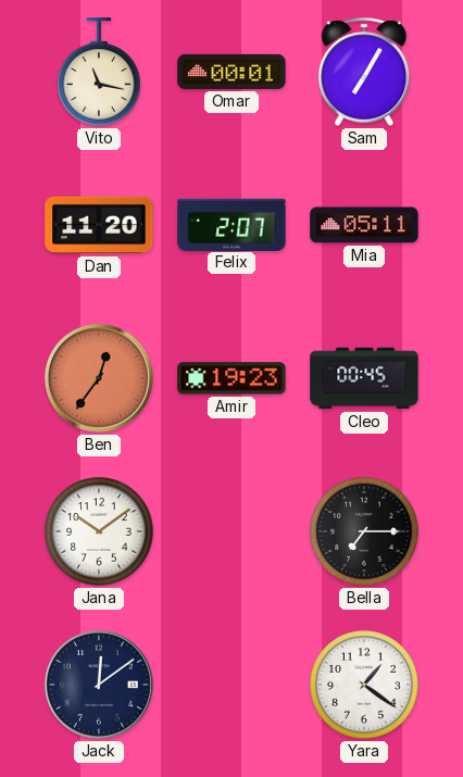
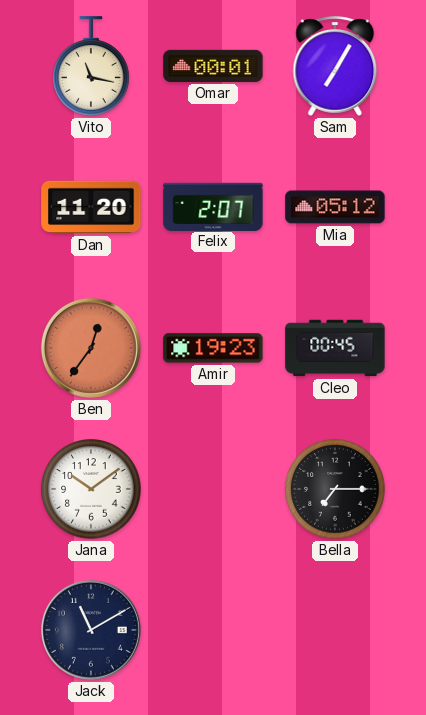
Mia: 05:11 -> 05:12
Jack: 12:09 -> 11:10
Yara: 1:21 -> none
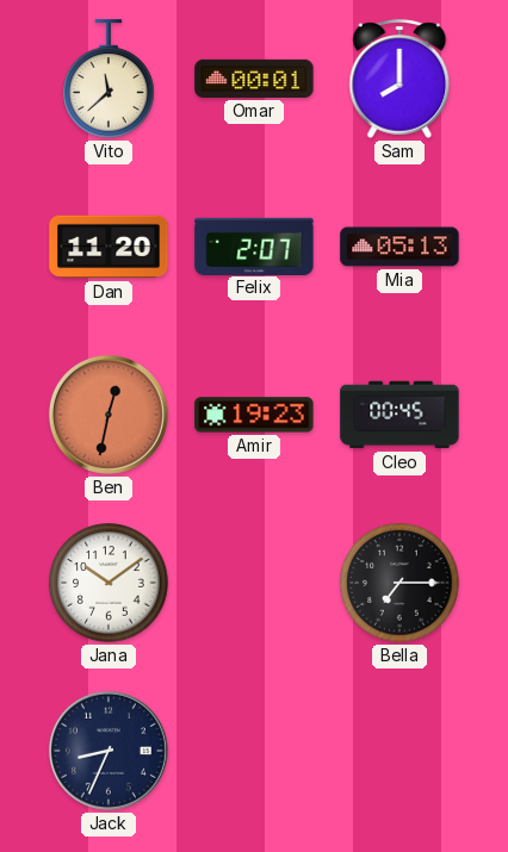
Vito: 11:17 -> 11:38
Sam: 7:05 -> 8:00
Mia: 05:12 -> 05:13
Ben: 12:36 -> 12:32
Jack: 11:10 -> 8:34
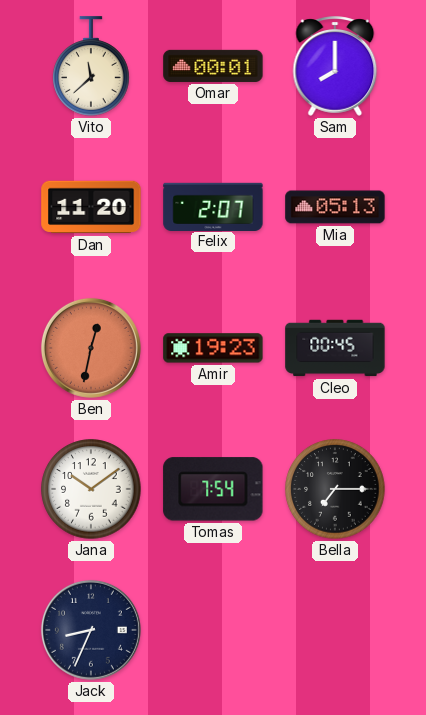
Tomas: none -> 7:54
